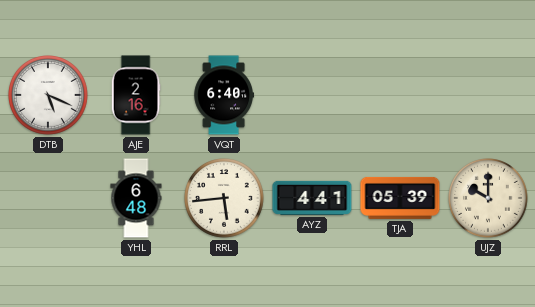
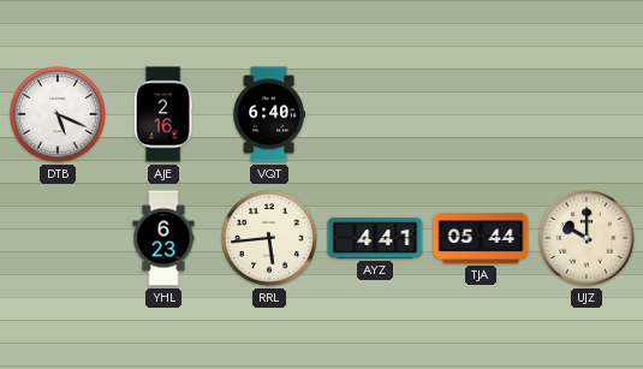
YHL: 6:48 -> 6:23
TJA: 05:39 -> 05:44
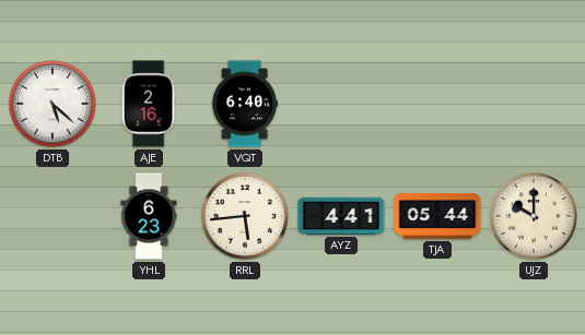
DTB: 5:19 -> 5:22
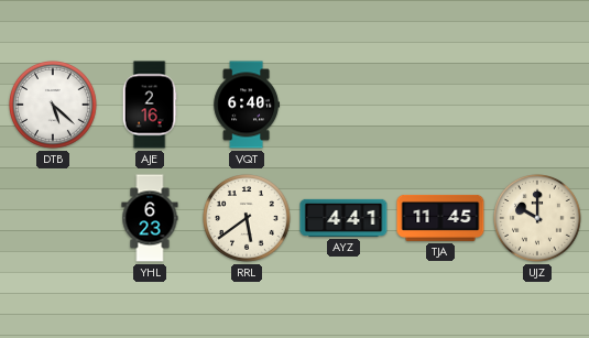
RRL: 5:44 -> 5:39
TJA: 05:44 -> 11:45
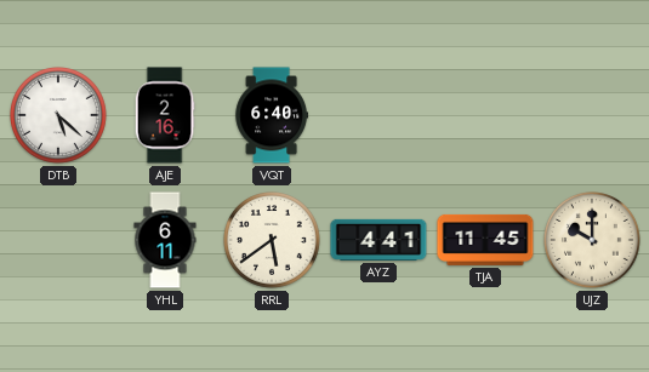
YHL: 6:23 -> 6:11
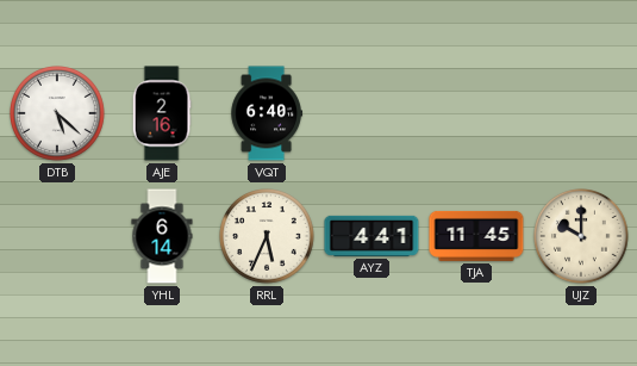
YHL: 6:11 -> 6:14
RRL: 5:39 -> 5:34
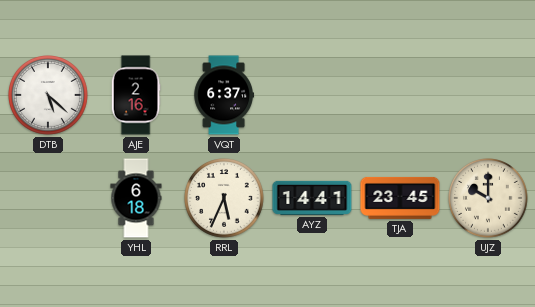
VQT: 6:40 -> 6:37
YHL: 6:14 -> 6:18
AYZ: 4:41 -> 14:41
TJA: 11:45 -> 23:45
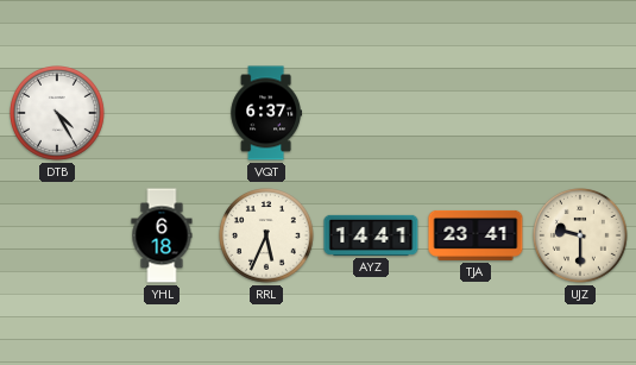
DTB: 5:22 -> 4:25
AJE: 2:16 -> none
TJA: 23:45 -> 23:41
UJZ: 10:00 -> 9:30
